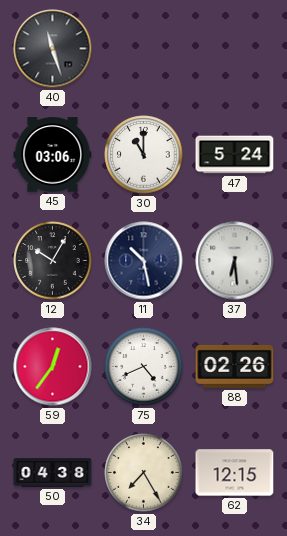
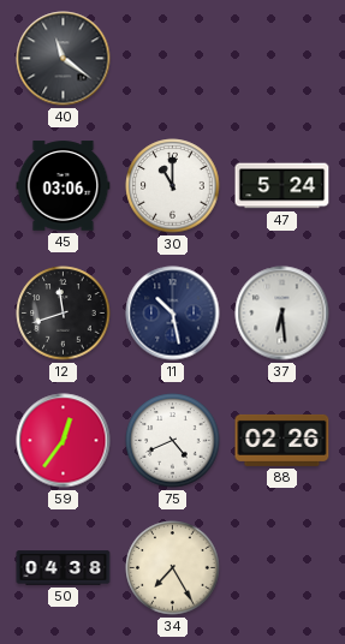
40: 11:27 -> 11:21
12: 10:05 -> 11:42
62: 12:15 -> none
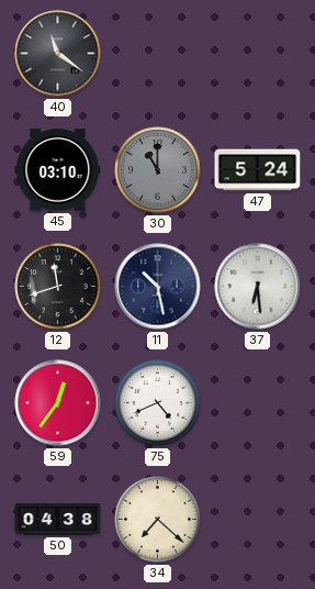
45: 03:06 -> 03:10
30 dial: white -> grey
88: 02:26 -> none
34: 7:25 -> 7:22
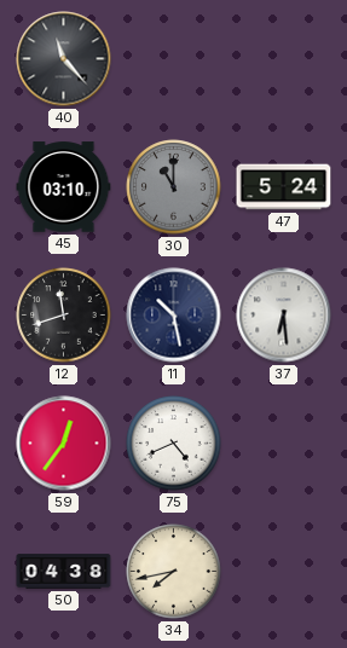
40: 11:21 -> 11:23
34: 7:22 -> 7:43
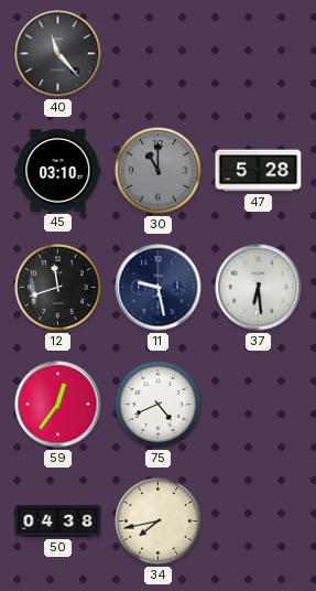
47: 5:24 -> 5:28
11: 10:28 -> 9:28
